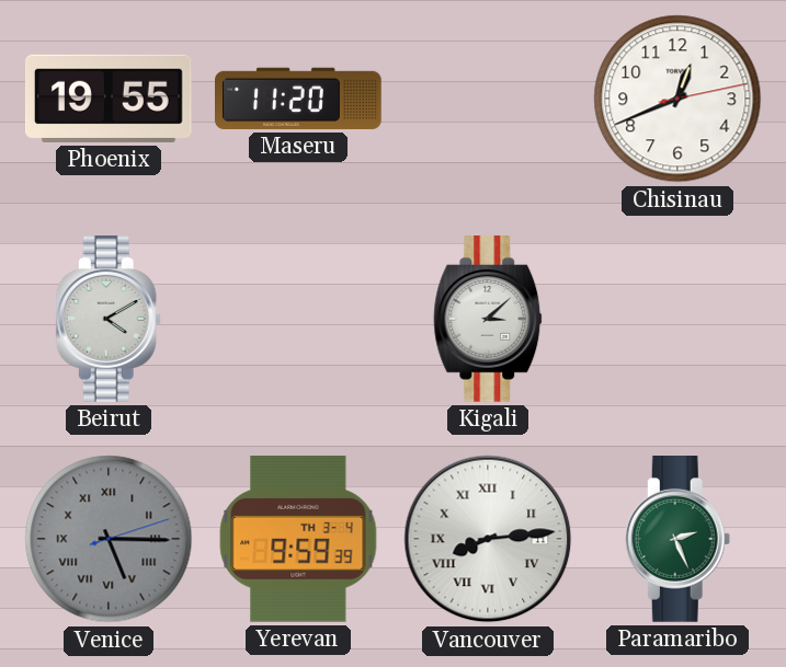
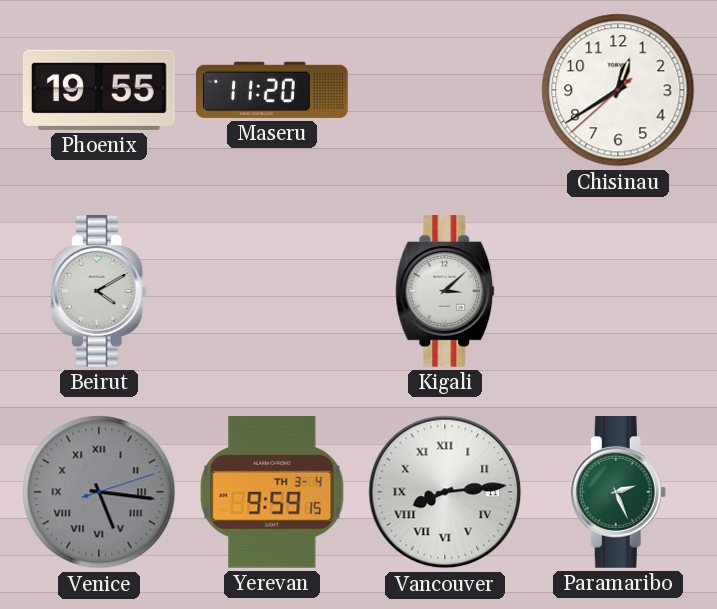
Chisinau: 12:41 -> 12:39
Venice: 5:15 -> 5:16
Yerevan: 9:59:39 -> 9:59:15
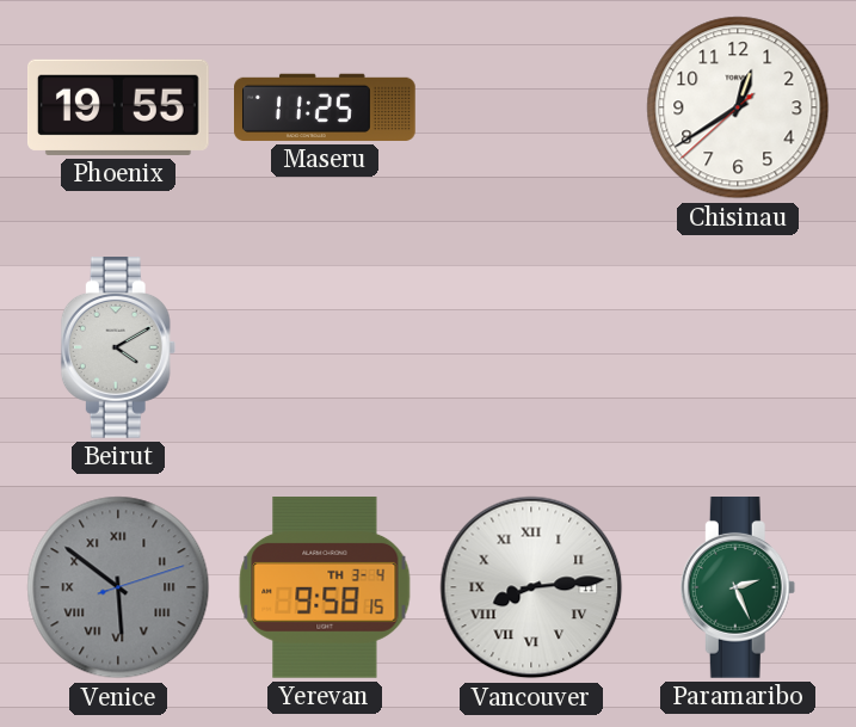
Maseru: 11:20 -> 11:25
Kigali: 3:08 -> none
Venice: 5:16 -> 5:51
Yerevan: 9:59 -> 9:58
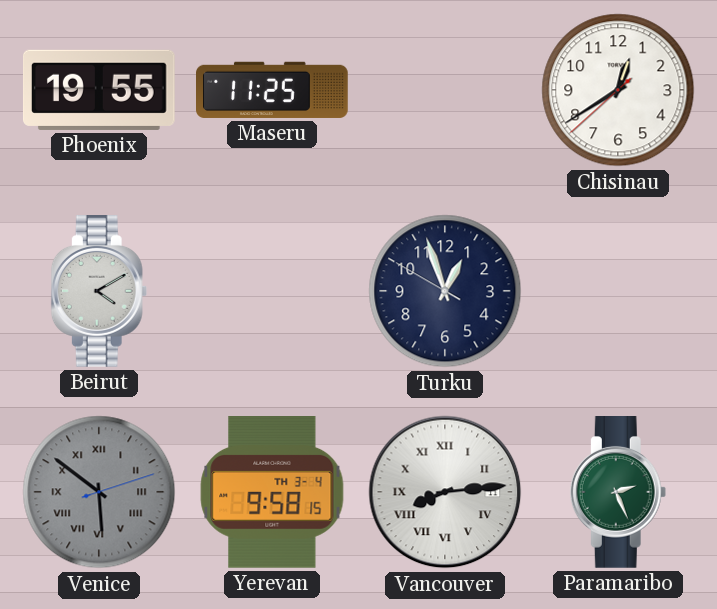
Turku: none -> 12:56
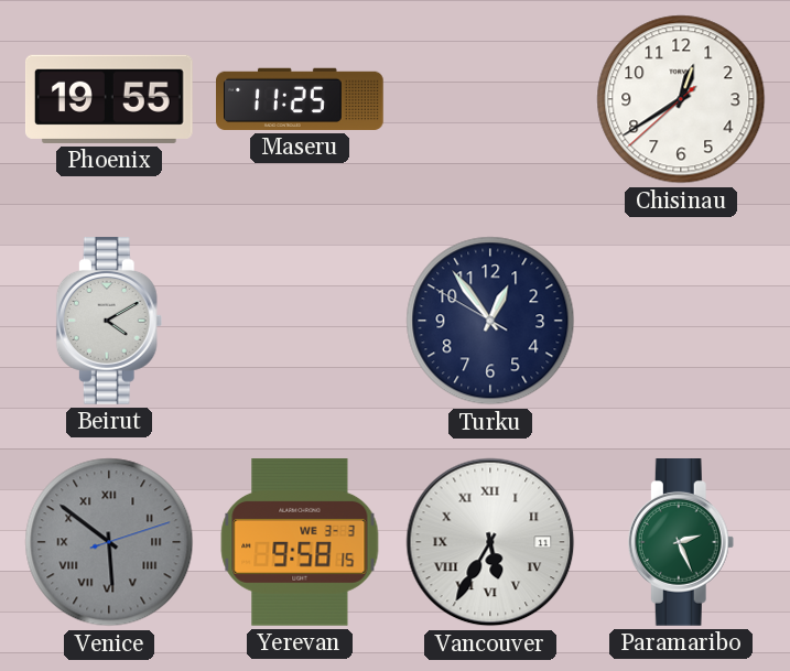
Turku: 12:56 -> 12:53
Yerevan date: TH 3-4 -> WE 3-3
Vancouver: 8:14 -> 5:35
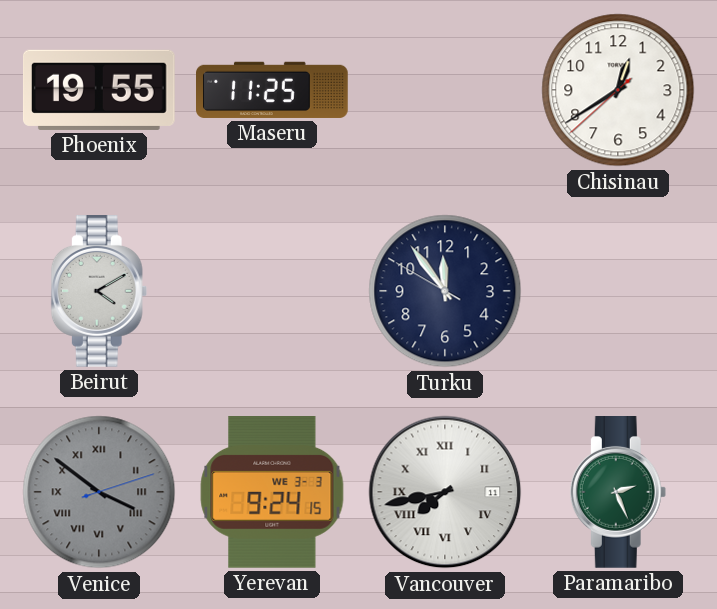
Turku: 12:53 -> 11:53
Venice: 5:51 -> 3:51
Yerevan: 9:58 -> 9:24
Vancouver: 5:35 -> 7:43
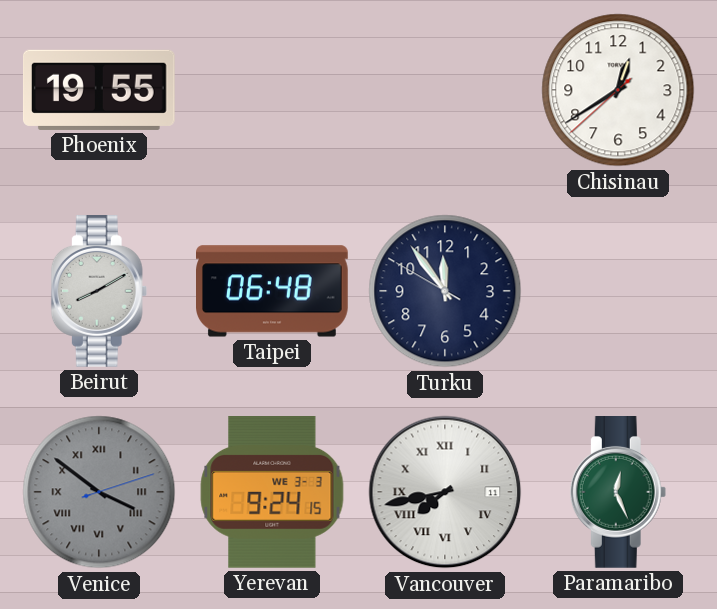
Maseru: 11:25 -> none
Beirut: 4:10 -> 8:10
Taipei: none -> 06:48
Paramaribo: 2:26 -> 12:26
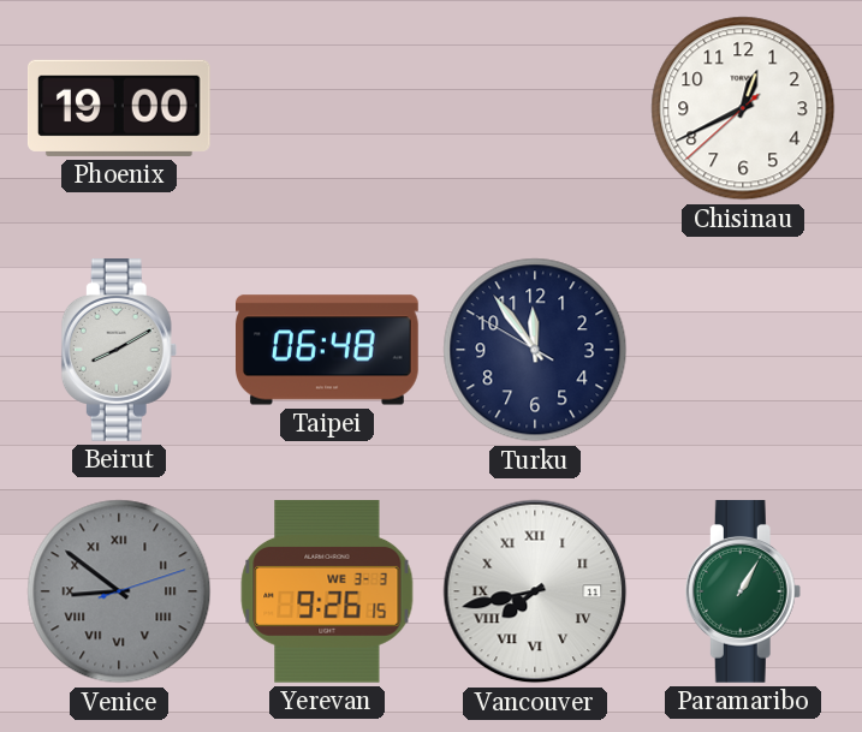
Phoenix: 19:55 -> 19:00
Chisinau: 12:39 -> 12:40
Venice: 3:51 -> 8:51
Yerevan: 9:24 -> 9:26
Paramaribo: 12:26 -> 1:05
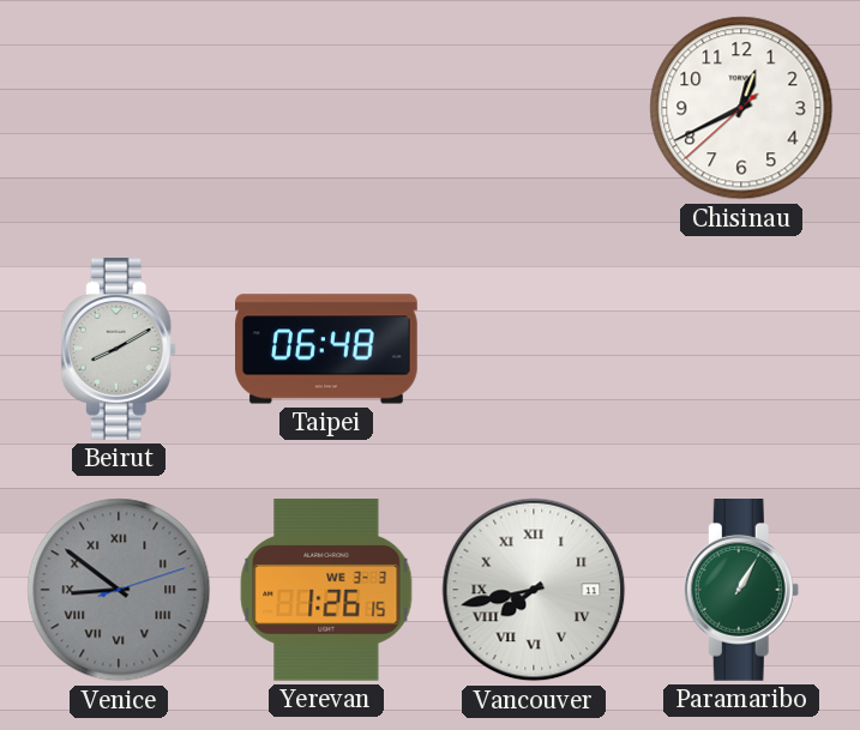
Phoenix: 19:00 -> none
Turku: 11:53 -> none
Yerevan: 9:26 -> 1:26
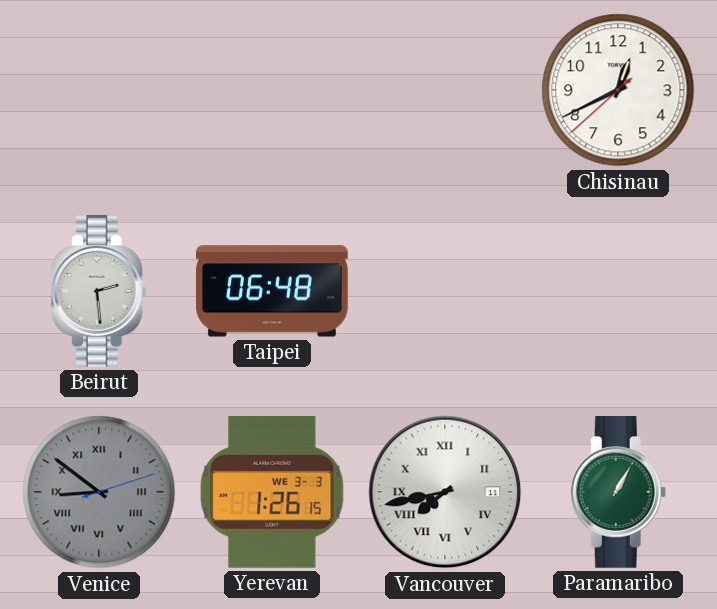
Beirut: 8:10 -> 2:29
